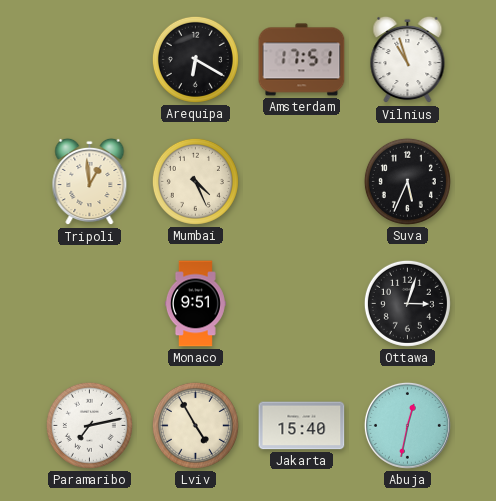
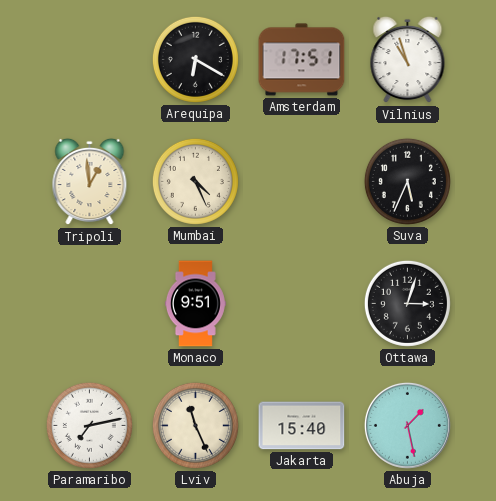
Lviv: 4:55 -> 11:26
Abuja: 12:32 -> 1:28
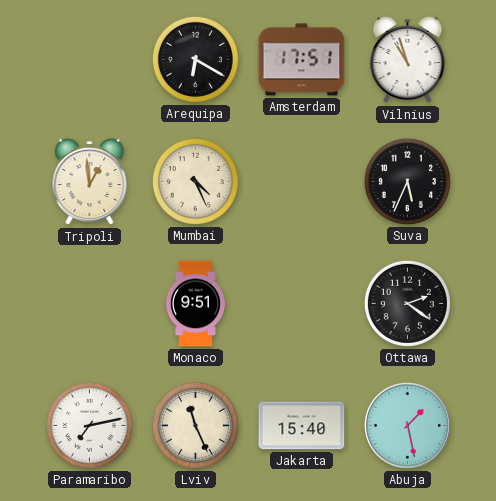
Ottawa: 3:03 -> 2:21
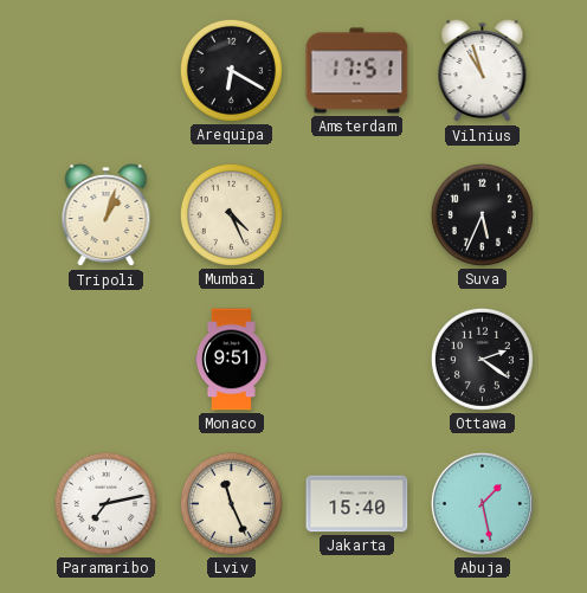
Tripoli: 12:59 -> 1:03
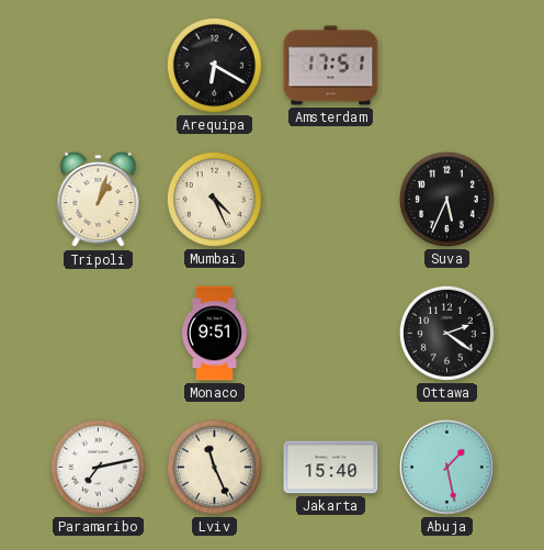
Vilnius: 10:57 -> none
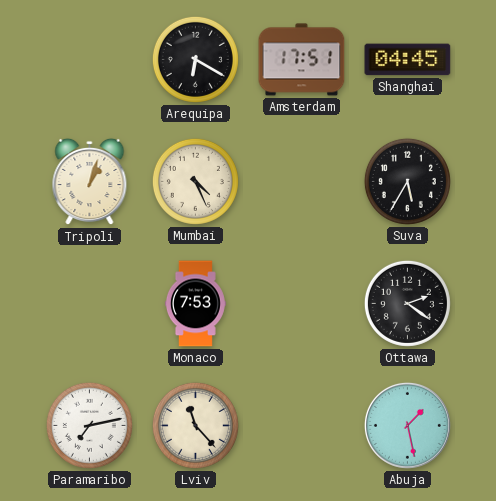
Shanghai: none -> 04:45
Suva: 5:34 -> 5:35
Monaco: 9:51 -> 7:53
Lviv: 11:26 -> 11:23
Jakarta: 15:40 -> none
